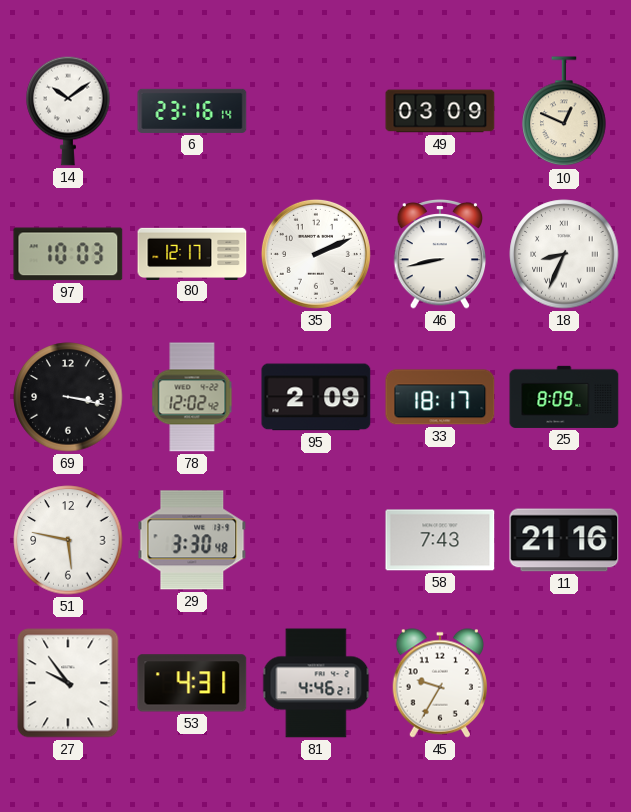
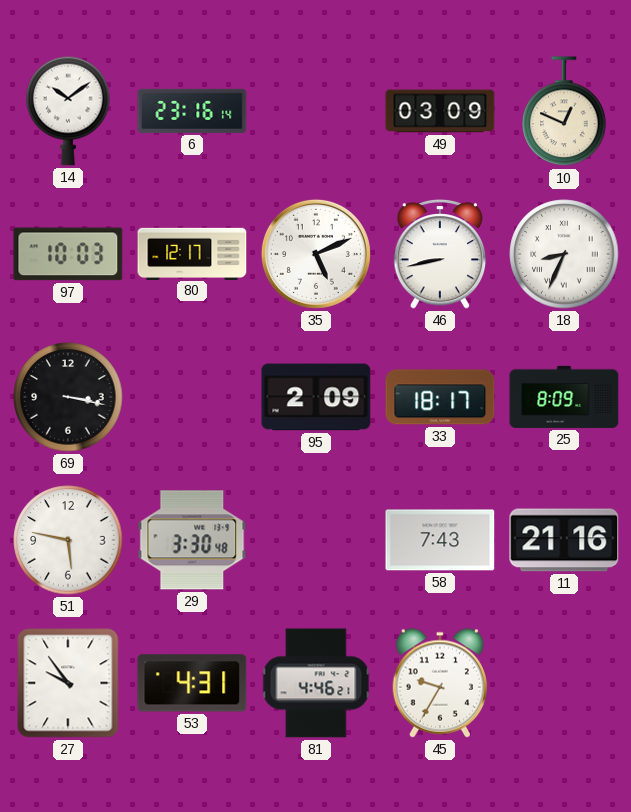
35: 2:11 -> 5:11
78: 12:02 -> none
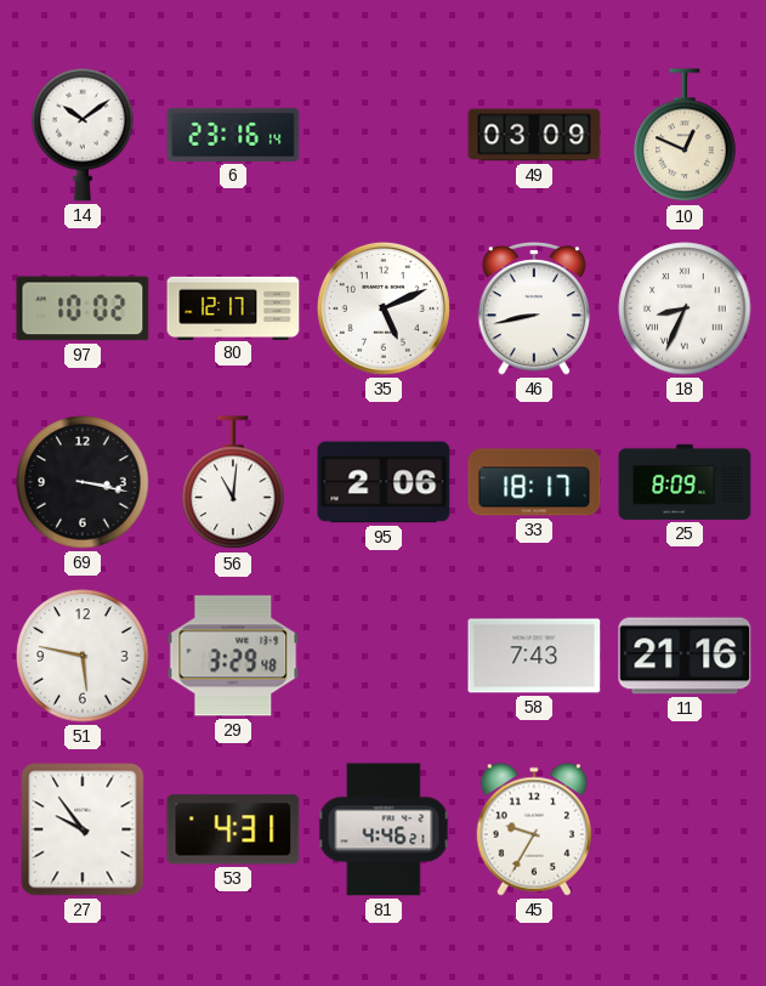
97: 10:03 -> 10:02
56: none -> 11:01
95: 2:09 -> 2:06
29: 3:30 -> 3:29
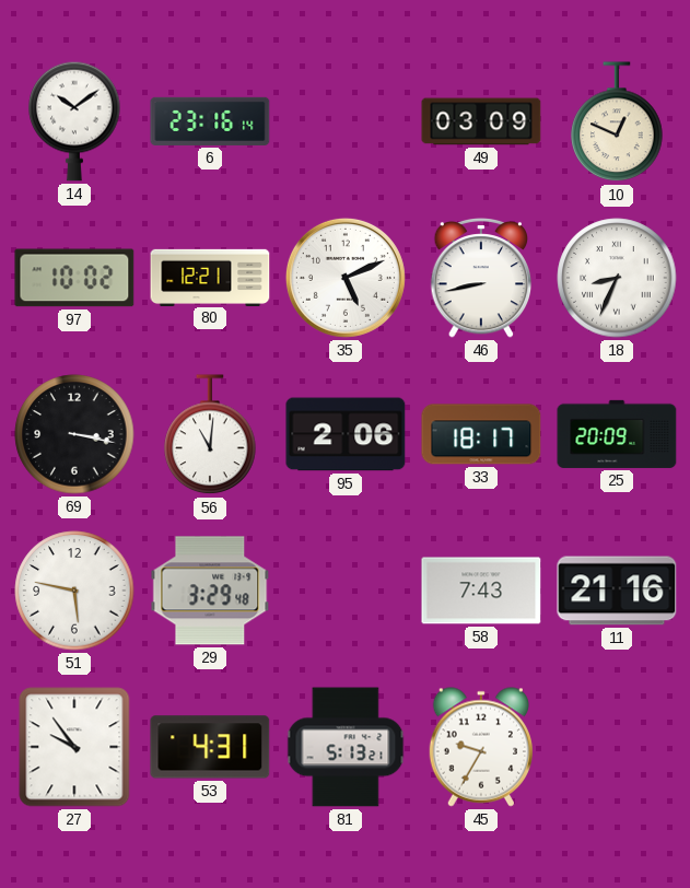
80: 12:17 -> 12:21
25: 8:09 -> 20:09
81: 4:46 -> 5:13
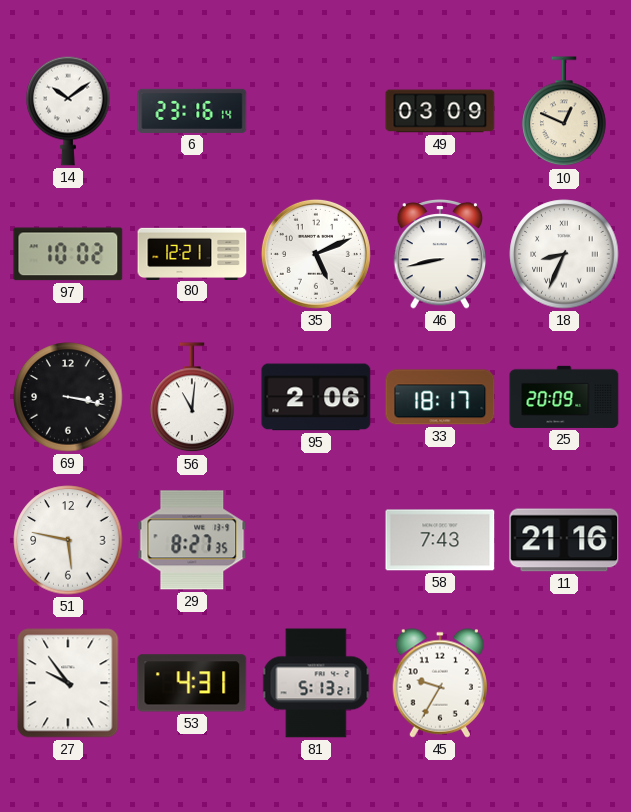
29: 3:29 -> 8:27
